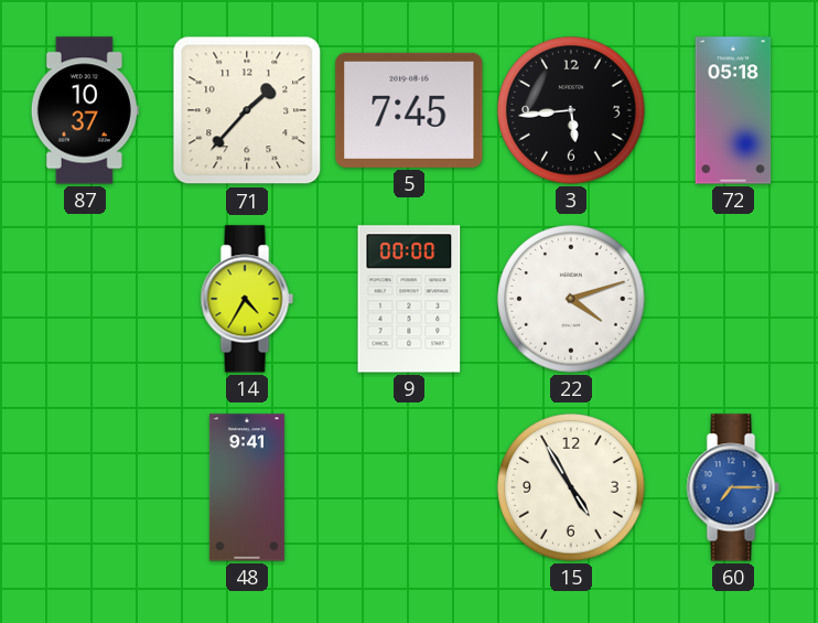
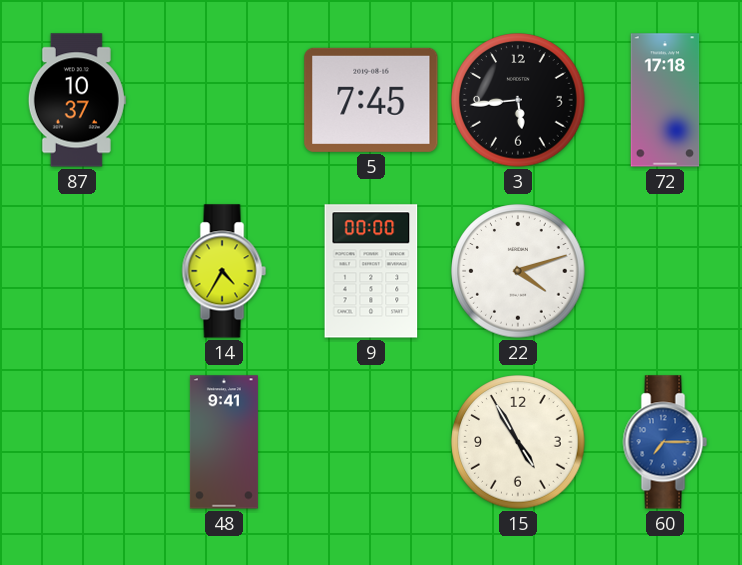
71: 1:37 -> none
72: 05:18 -> 17:18
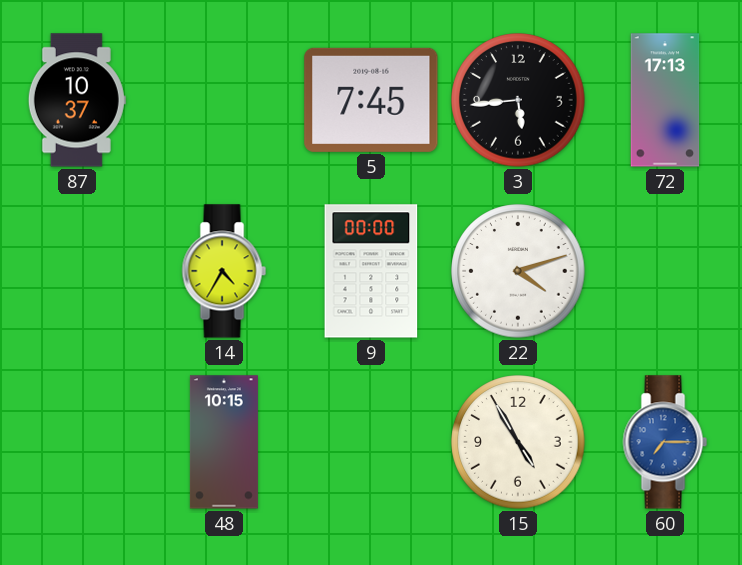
72: 17:18 -> 17:13
48: 9:41 -> 10:15
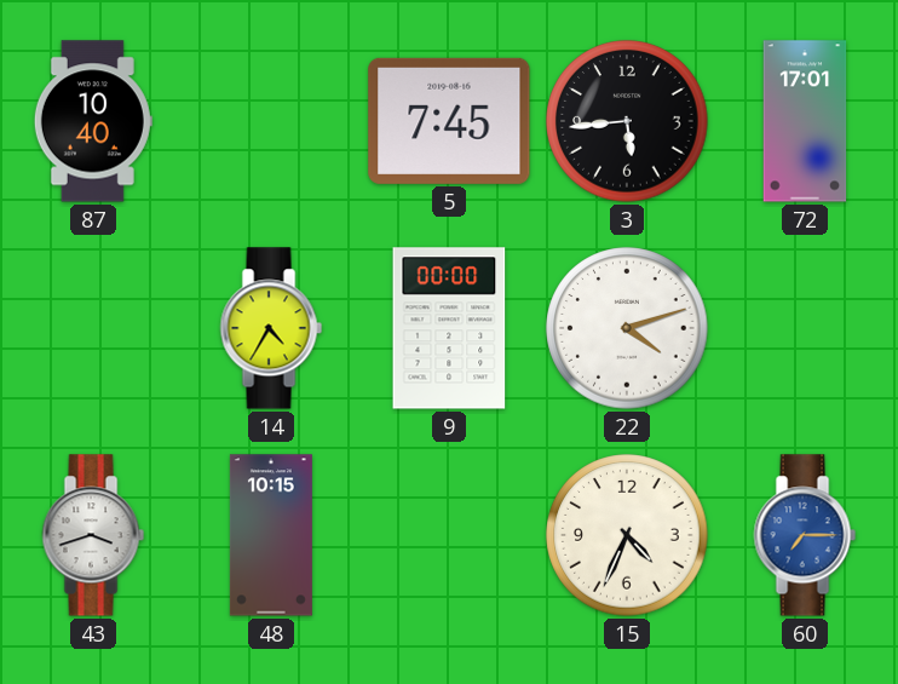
87: 10:37 -> 10:40
72: 17:13 -> 17:01
43: none -> 3:42
15: 4:55 -> 4:34
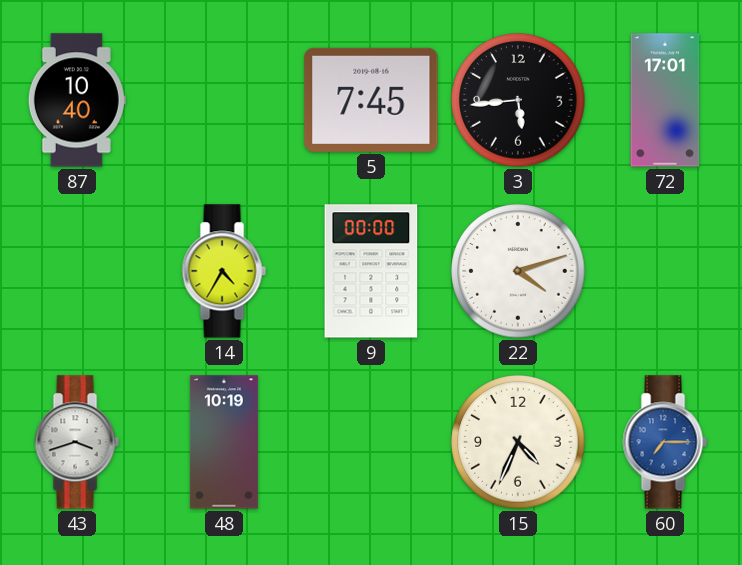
48: 10:15 -> 10:19
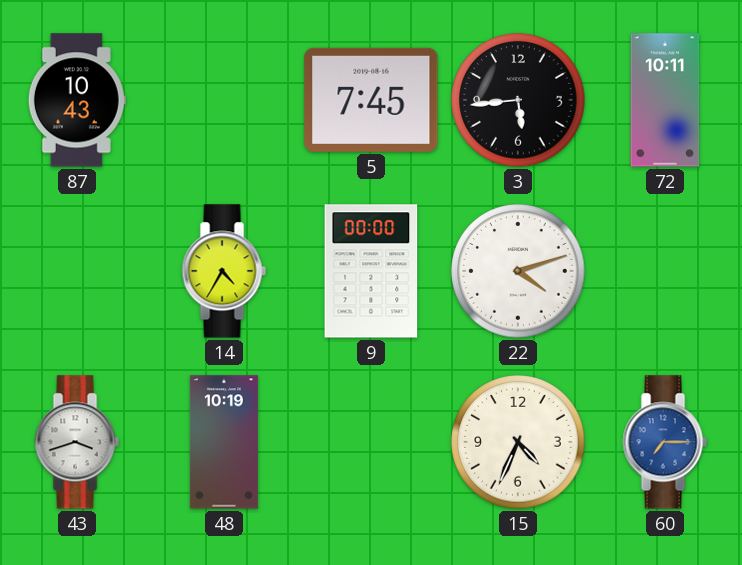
87: 10:40 -> 10:43
72: 17:01 -> 10:11
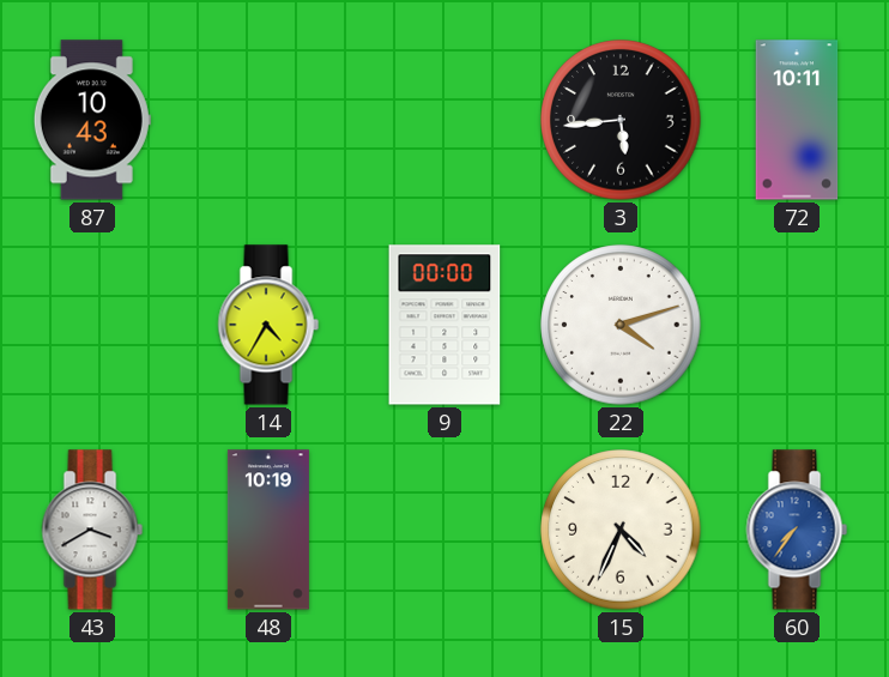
5: 7:45 -> none
43: 3:42 -> 3:40
60: 7:15 -> 7:36
